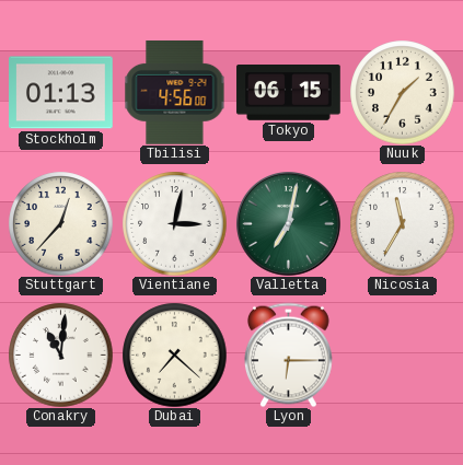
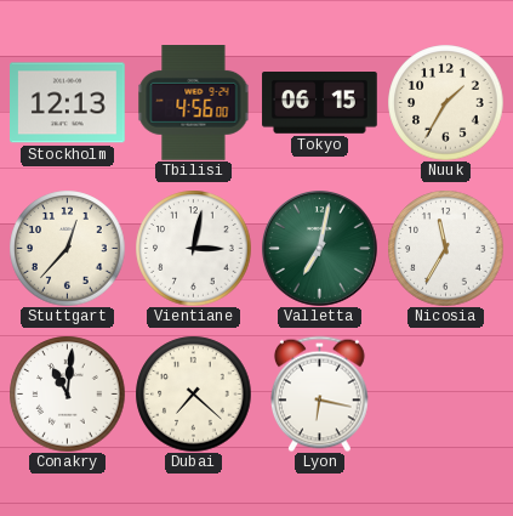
Stockholm: 01:13 -> 12:13
Lyon: 6:15 -> 6:17
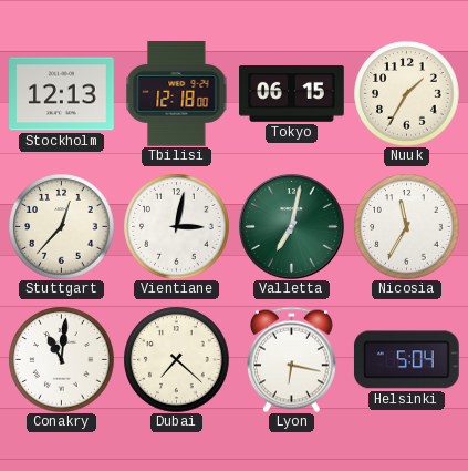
Tbilisi: 4:56 -> 12:18
Helsinki: none -> 5:04
